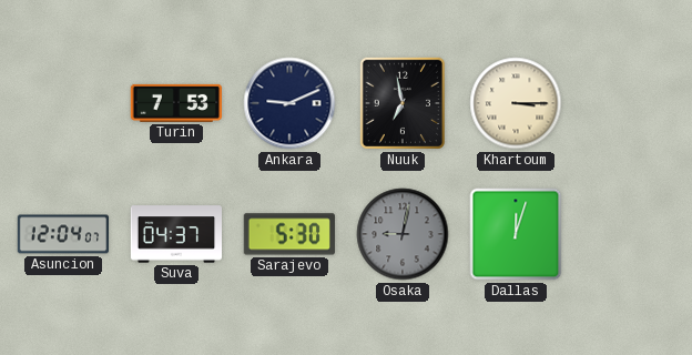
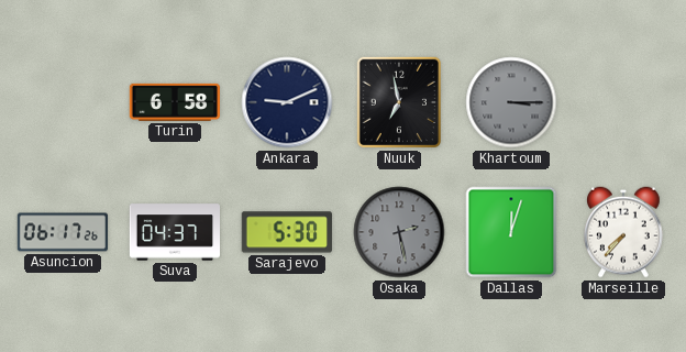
Turin: 7:53 -> 6:58
Khartoum dial: cream -> grey
Asuncion: 12:04 -> 06:17
Osaka: 9:02 -> 2:28
Marseille: none -> 7:37
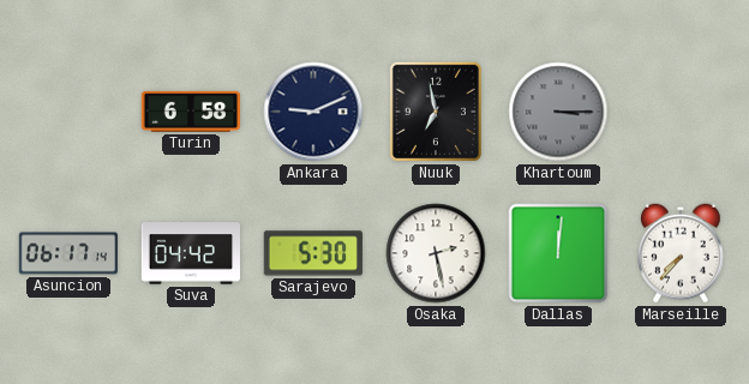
Asuncion: 06:17:26 -> 06:17:14
Suva: 04:37 -> 04:42
Osaka dial: grey -> white
Dallas: 12:03 -> 12:01
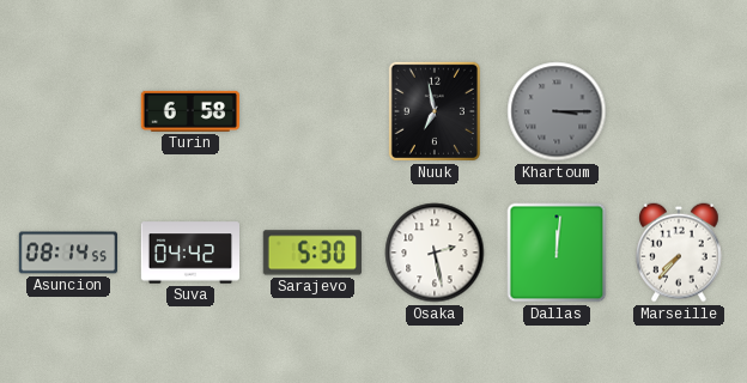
Ankara: 9:11 -> none
Asuncion: 06:17 -> 08:14
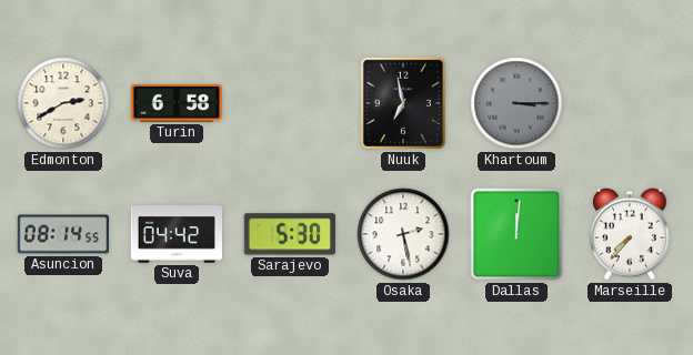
Edmonton: none -> 2:40
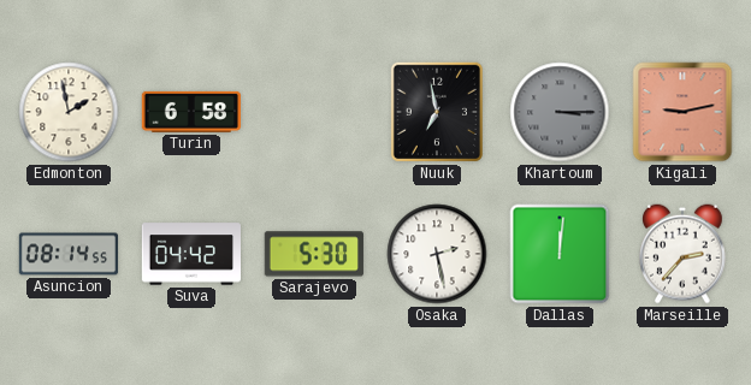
Edmonton: 2:40 -> 1:58
Kigali: none -> 9:13
Marseille: 7:37 -> 2:37
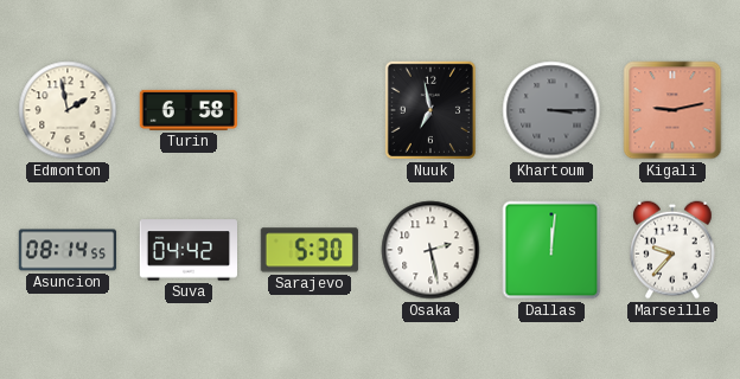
Marseille: 2:37 -> 9:37
